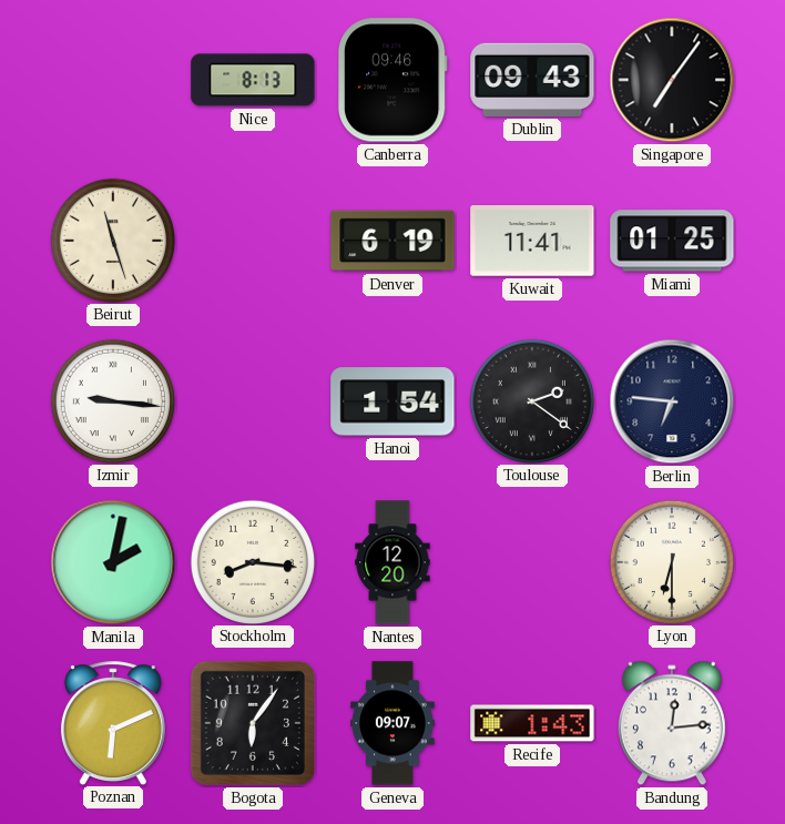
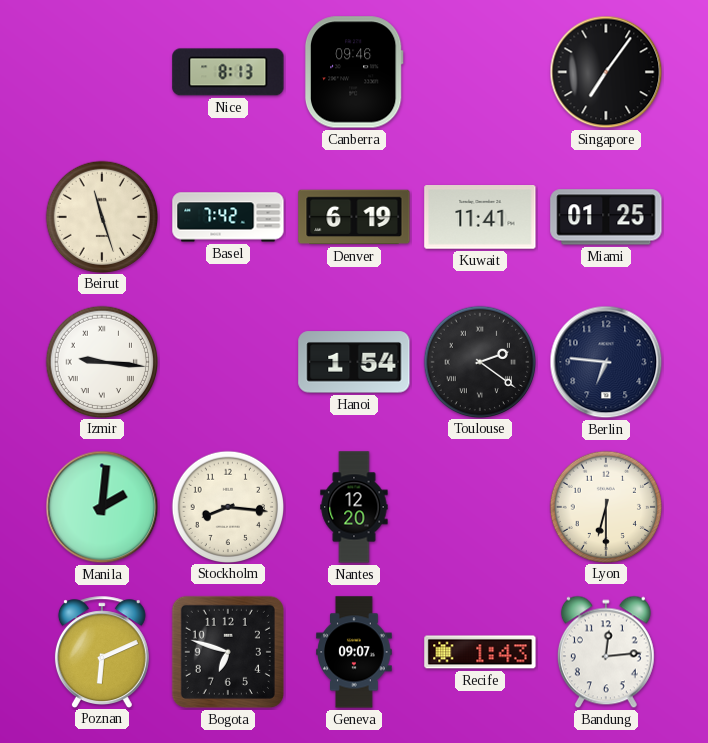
Dublin: 09:43 -> none
Basel: none -> 7:42
Manila: 2:02 -> 2:01
Bogota: 6:06 -> 6:48
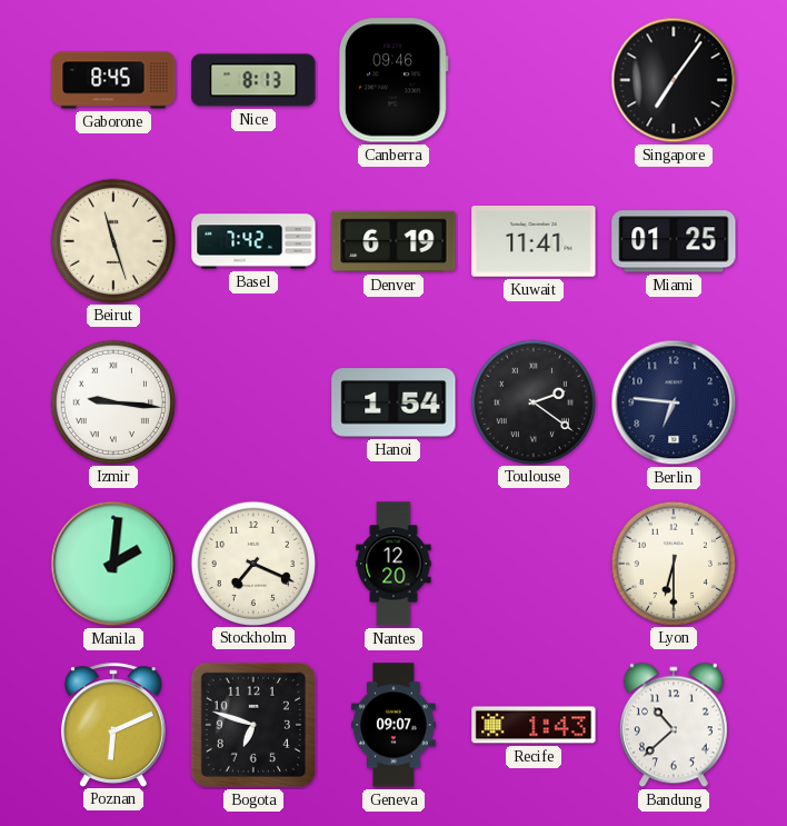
Gaborone: none -> 8:45
Stockholm: 8:16 -> 7:19
Bandung: 12:14 -> 10:38
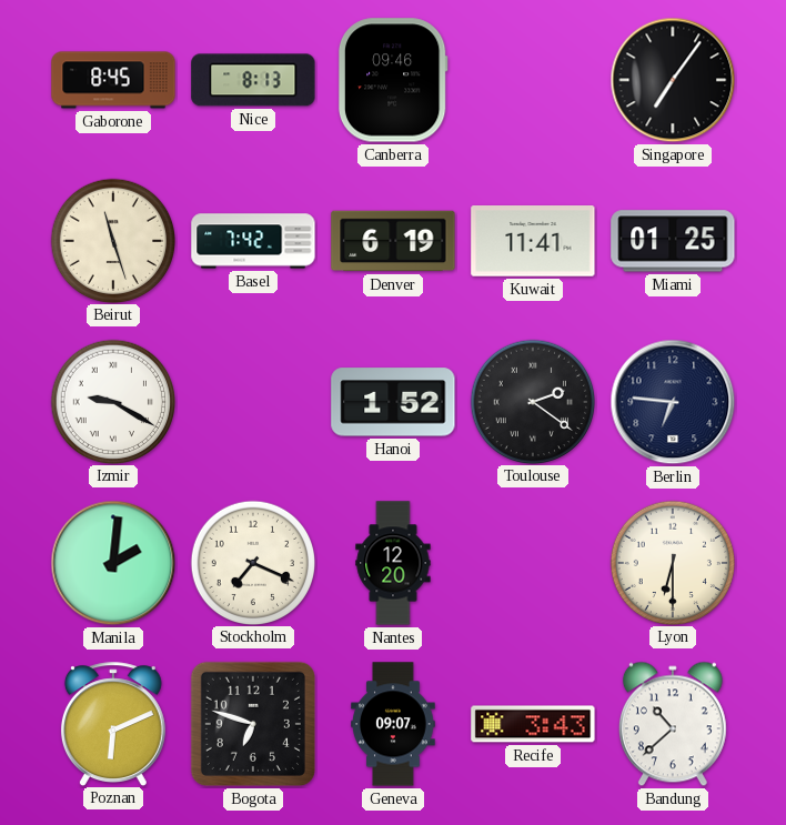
Izmir: 9:16 -> 9:20
Hanoi: 1:54 -> 1:52
Recife: 1:43 -> 3:43
